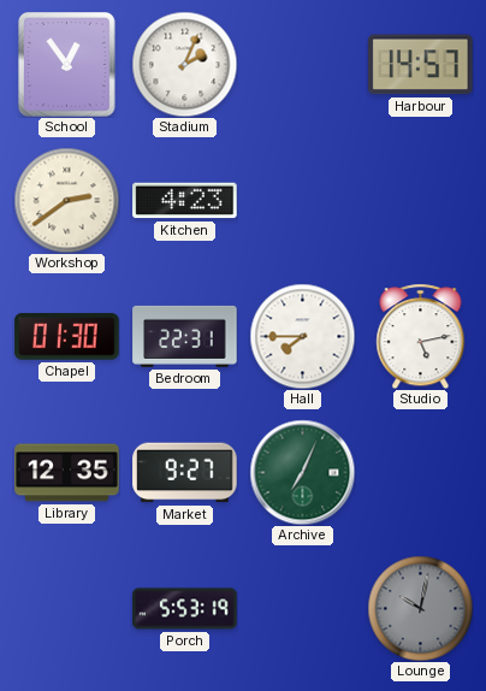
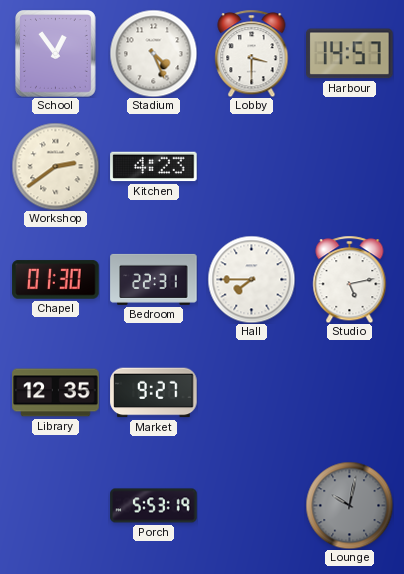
Stadium: 2:04 -> 4:26
Lobby: none -> 3:30
Archive: 7:04 -> none
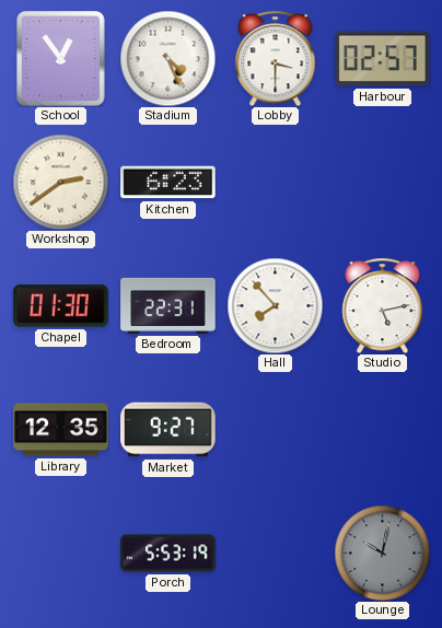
Harbour: 14:57 -> 02:57
Kitchen: 4:23 -> 6:23
Hall: 7:45 -> 7:53
